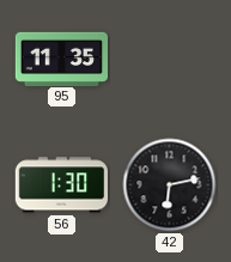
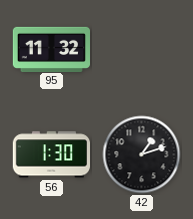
95: 11:35 -> 11:32
42: 6:13 -> 1:12
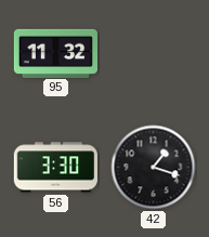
56: 1:30 -> 3:30
42: 1:12 -> 1:18
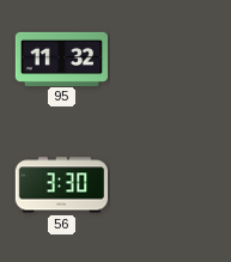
42: 1:18 -> none
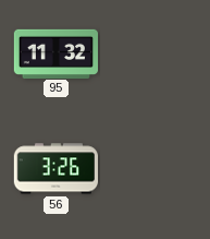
56: 3:30 -> 3:26
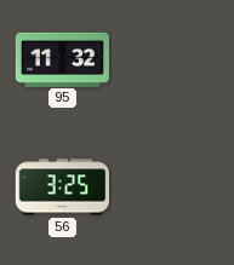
56: 3:26 -> 3:25
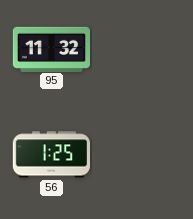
56: 3:25 -> 1:25
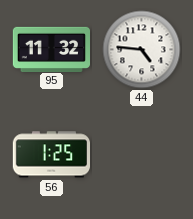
44: none -> 4:46
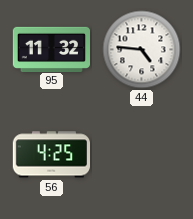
56: 1:25 -> 4:25
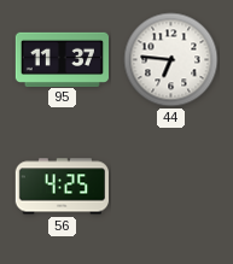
95: 11:32 -> 11:37
44: 4:46 -> 6:46
